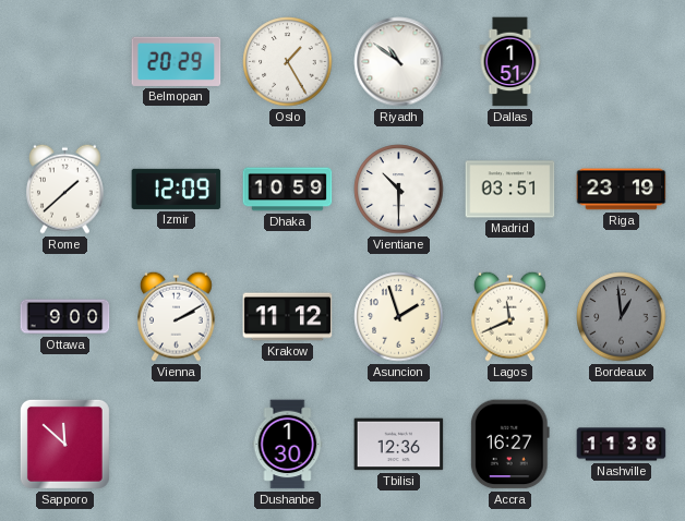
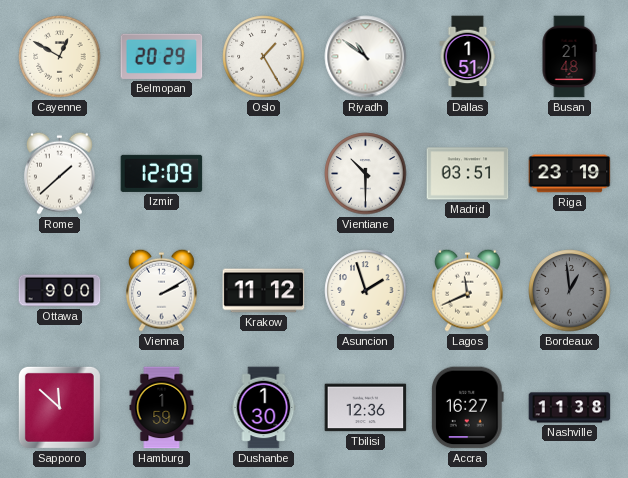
Cayenne: none -> 12:50
Busan: none -> 21:48
Dhaka: 10:59 -> none
Hamburg: none -> 1:59
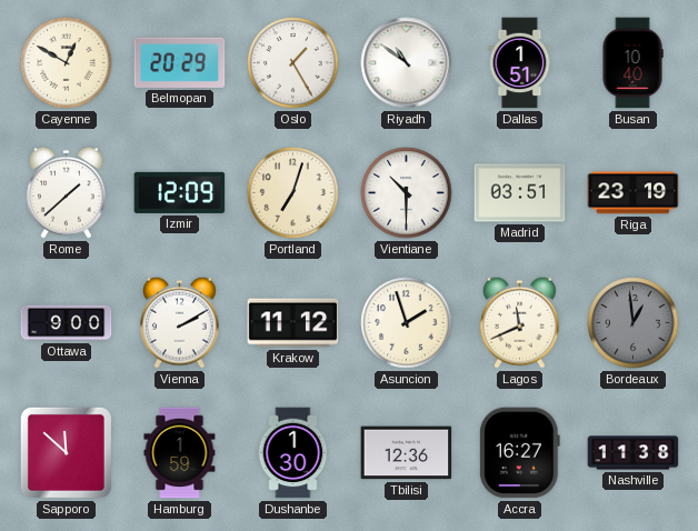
Busan: 21:48 -> 10:40
Portland: none -> 7:03
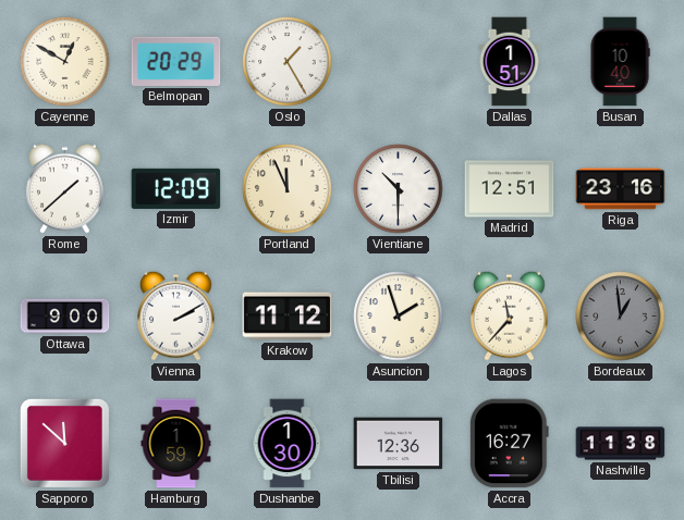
Riyadh: 10:51 -> none
Portland: 7:03 -> 11:56
Madrid: 03:51 -> 12:51
Riga: 23:19 -> 23:16
Lagos: 11:41 -> 11:37
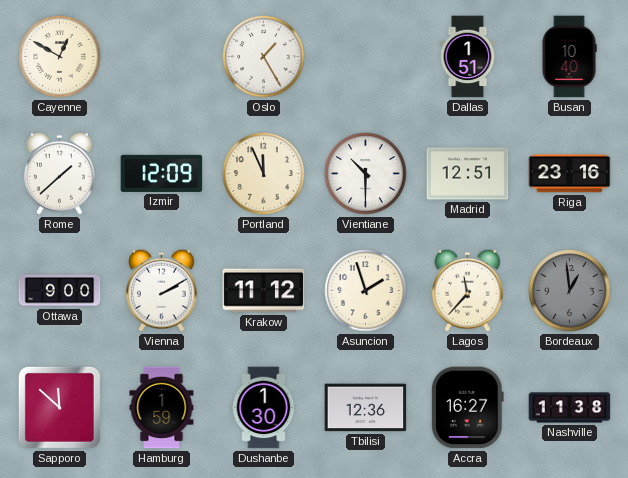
Belmopan: 20:29 -> none
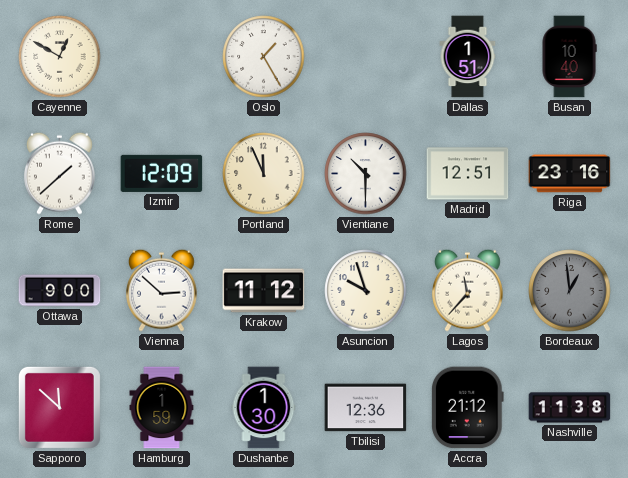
Vienna: 2:10 -> 2:52
Asuncion: 1:57 -> 9:57
Accra: 16:27 -> 21:12
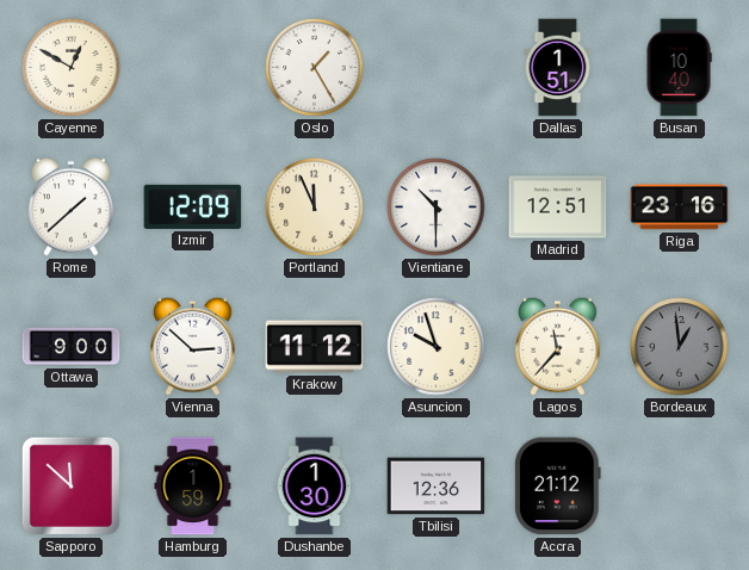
Nashville: 11:38 -> none
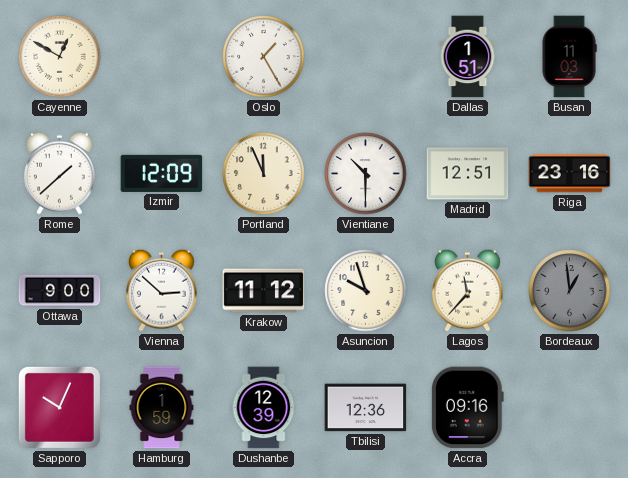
Busan: 10:40 -> 11:03
Sapporo: 11:52 -> 10:04
Dushanbe: 1:30 -> 12:39
Accra: 21:12 -> 09:16
